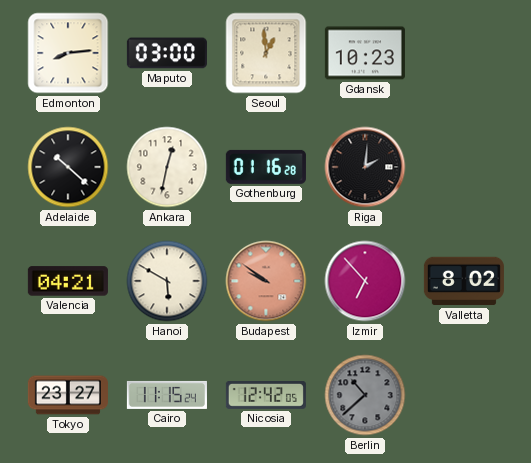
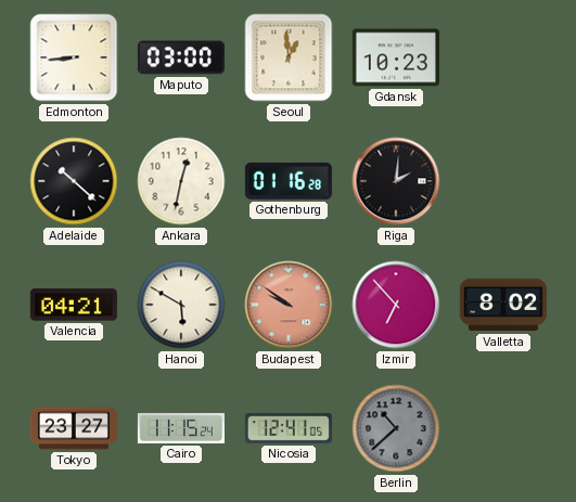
Edmonton: 8:14 -> 8:44
Nicosia: 12:42 -> 12:41
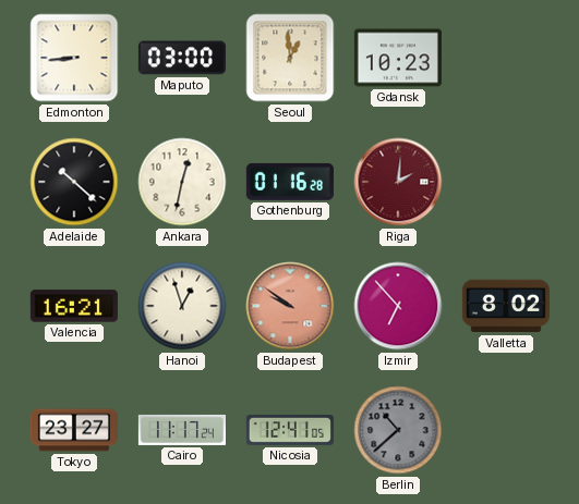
Riga dial: black -> burgundy
Valencia: 04:21 -> 16:21
Hanoi: 5:50 -> 12:57
Cairo: 11:15 -> 11:17
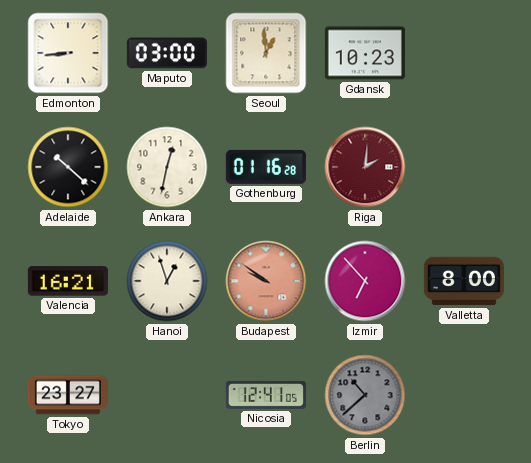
Valletta: 8:02 -> 8:00
Cairo: 11:17 -> none
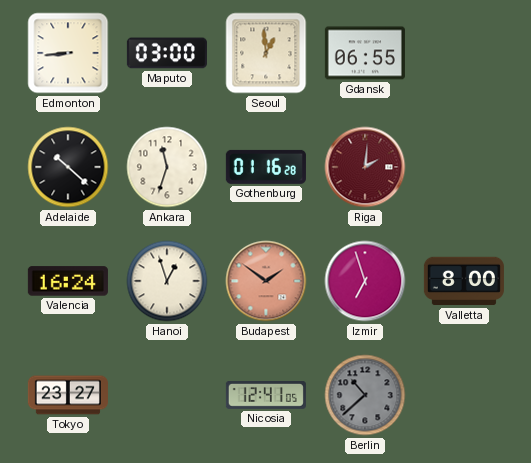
Gdansk: 10:23 -> 06:55
Ankara: 12:32 -> 11:33
Valencia: 16:21 -> 16:24
Budapest: 9:51 -> 1:51
Izmir: 6:53 -> 6:57
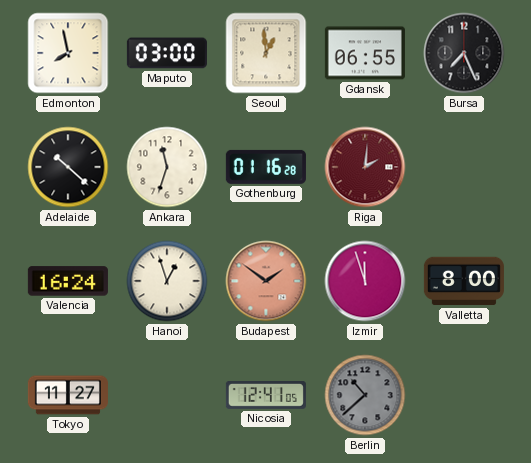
Edmonton: 8:44 -> 7:58
Bursa: none -> 7:26
Izmir: 6:57 -> 11:57
Tokyo: 23:27 -> 11:27
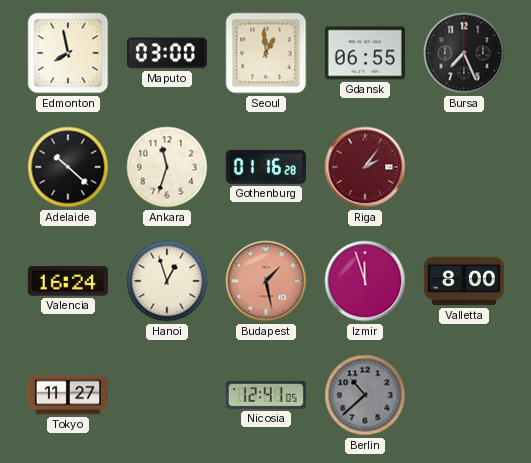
Riga: 2:01 -> 2:06
Budapest: 1:51 -> 1:28
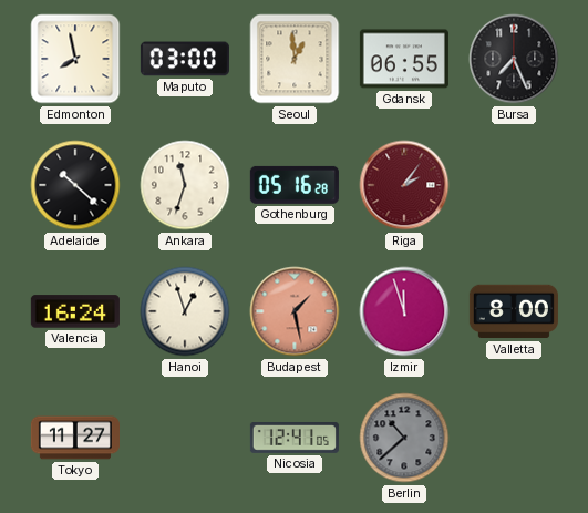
Gothenburg: 01:16 -> 05:16
